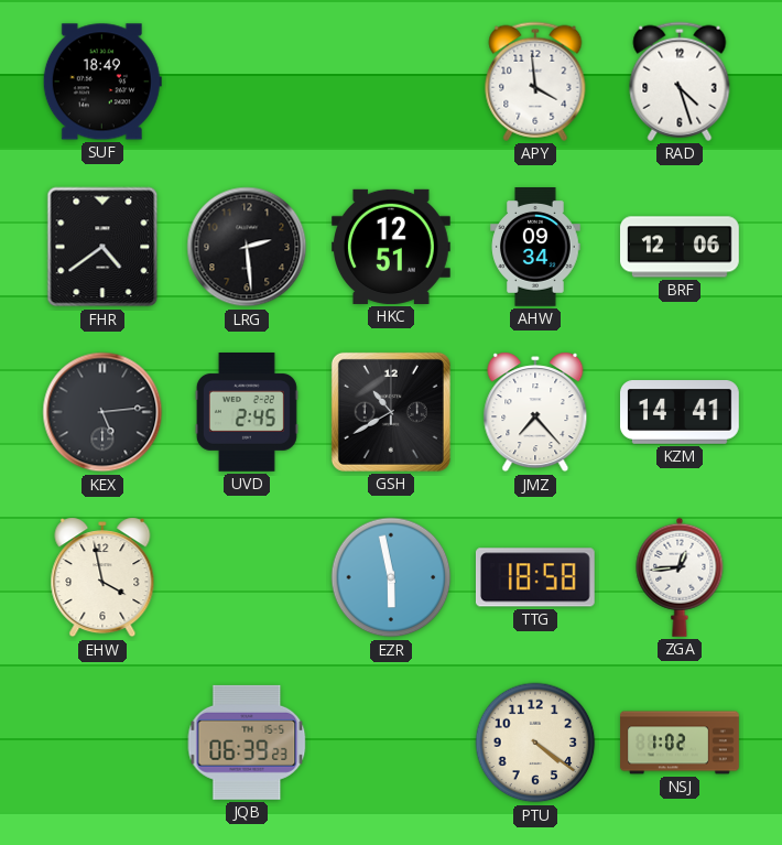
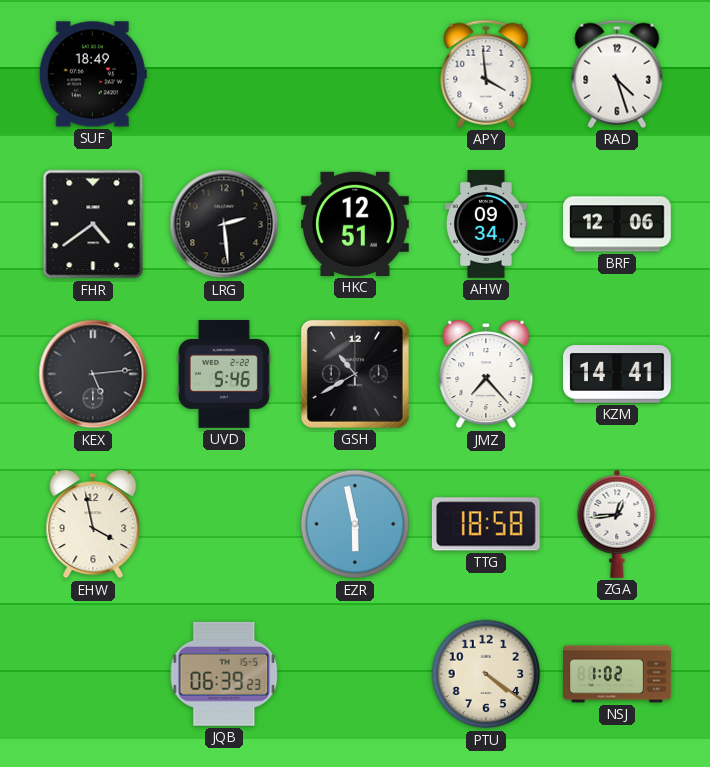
UVD: 2:45 -> 5:46
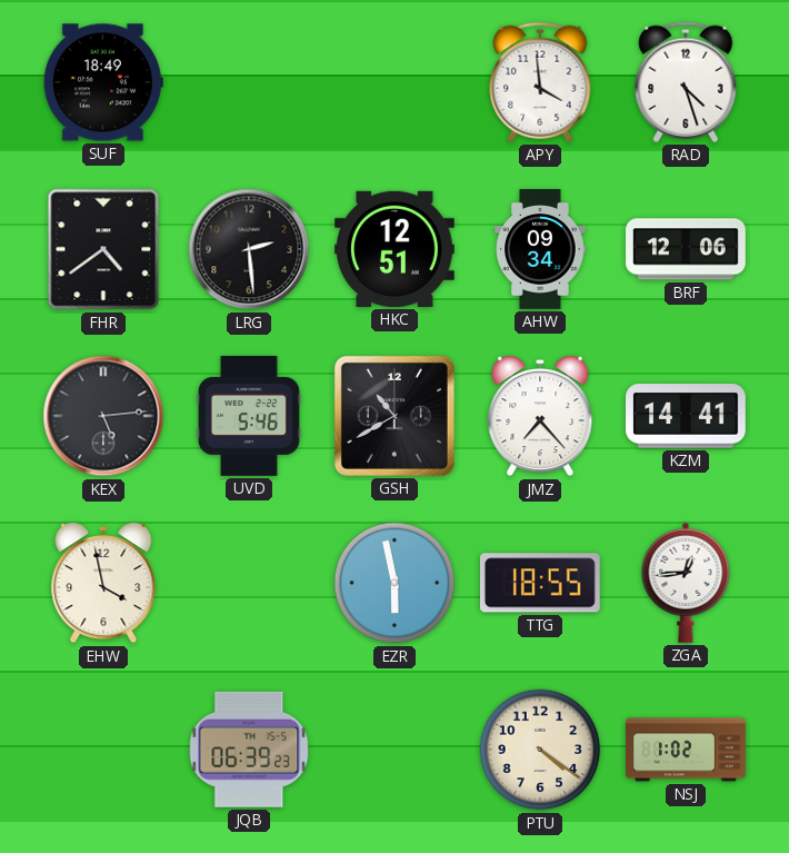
TTG: 18:58 -> 18:55
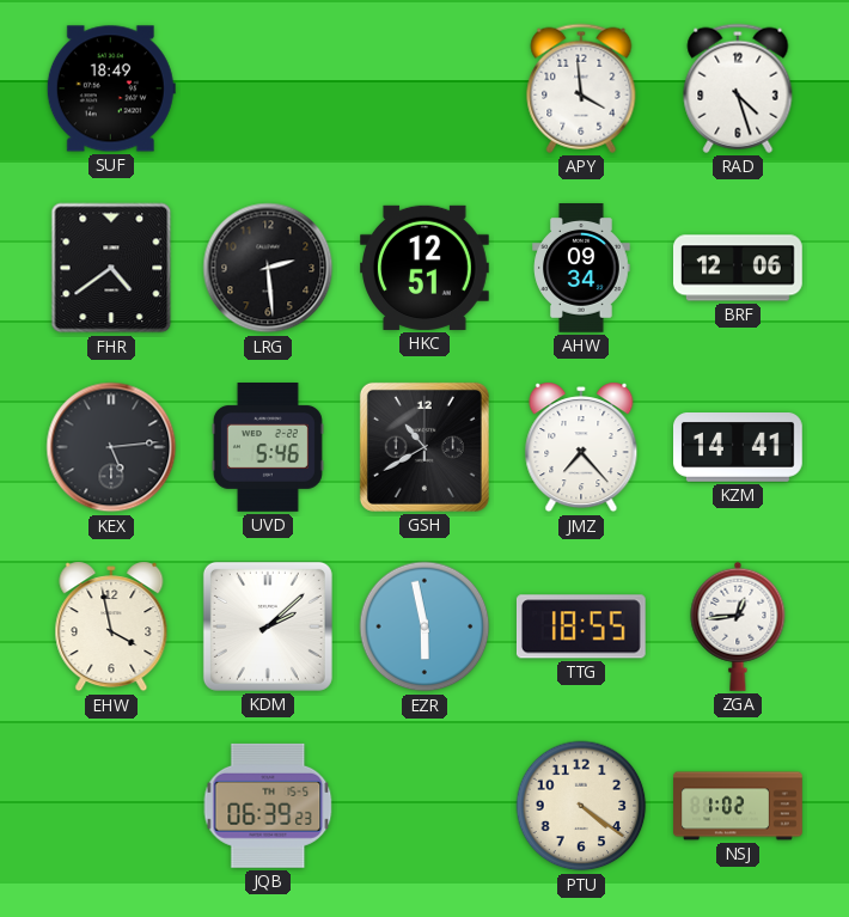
KDM: none -> 2:08
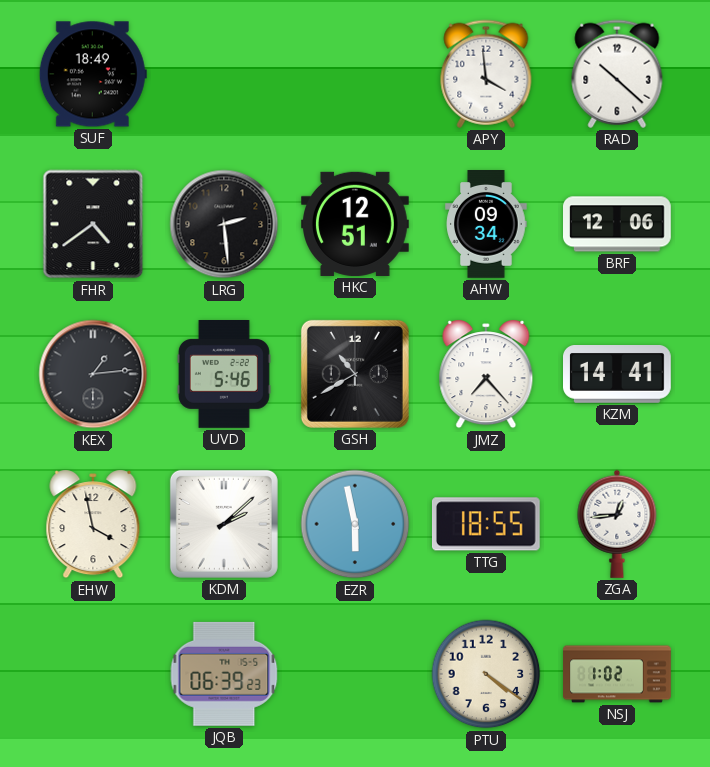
RAD: 4:27 -> 10:22
KEX: 5:14 -> 1:14
